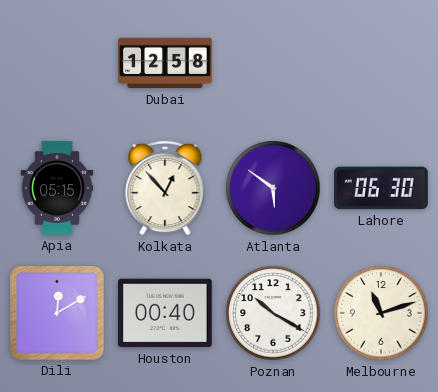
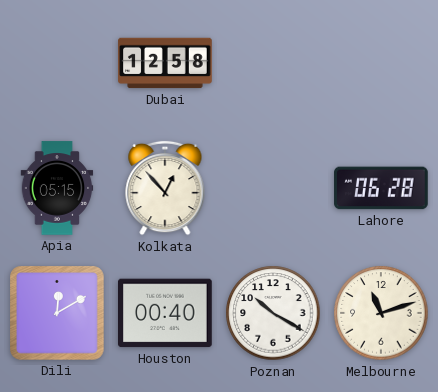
Atlanta: 5:51 -> none
Lahore: 06:30 -> 06:28
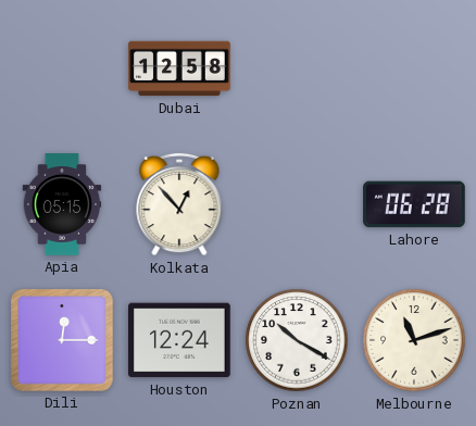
Dili: 12:10 -> 12:15
Houston: 00:40 -> 12:24
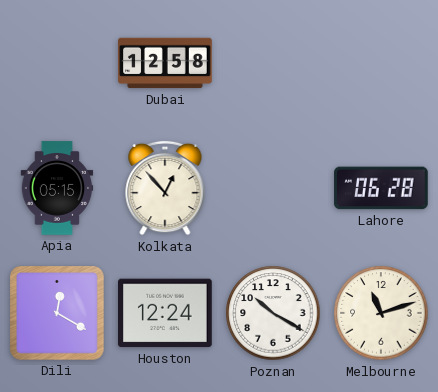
Dili: 12:15 -> 12:20
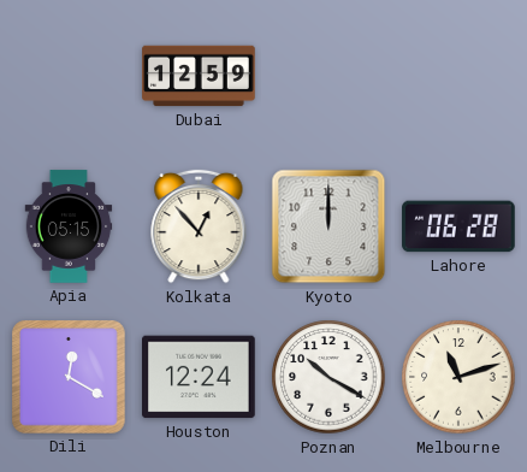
Dubai: 12:58 -> 12:59
Kyoto: none -> 12:00
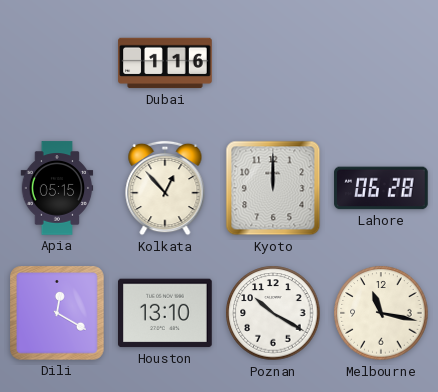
Dubai: 12:59 -> 1:16
Houston: 12:24 -> 13:10
Melbourne: 11:12 -> 11:17
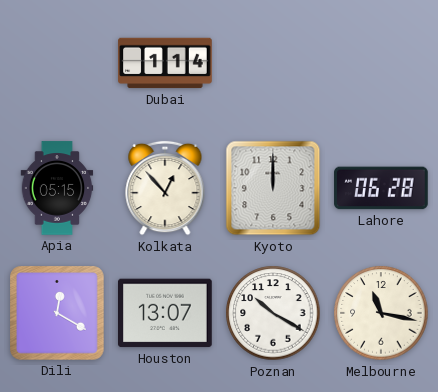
Dubai: 1:16 -> 1:14
Houston: 13:10 -> 13:07
